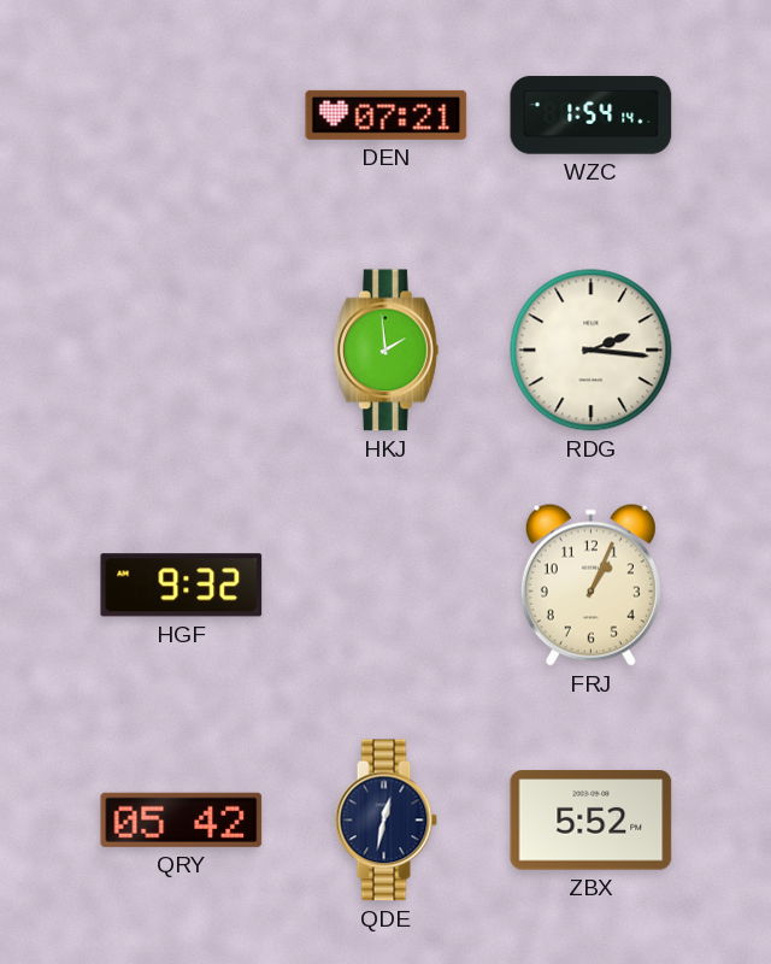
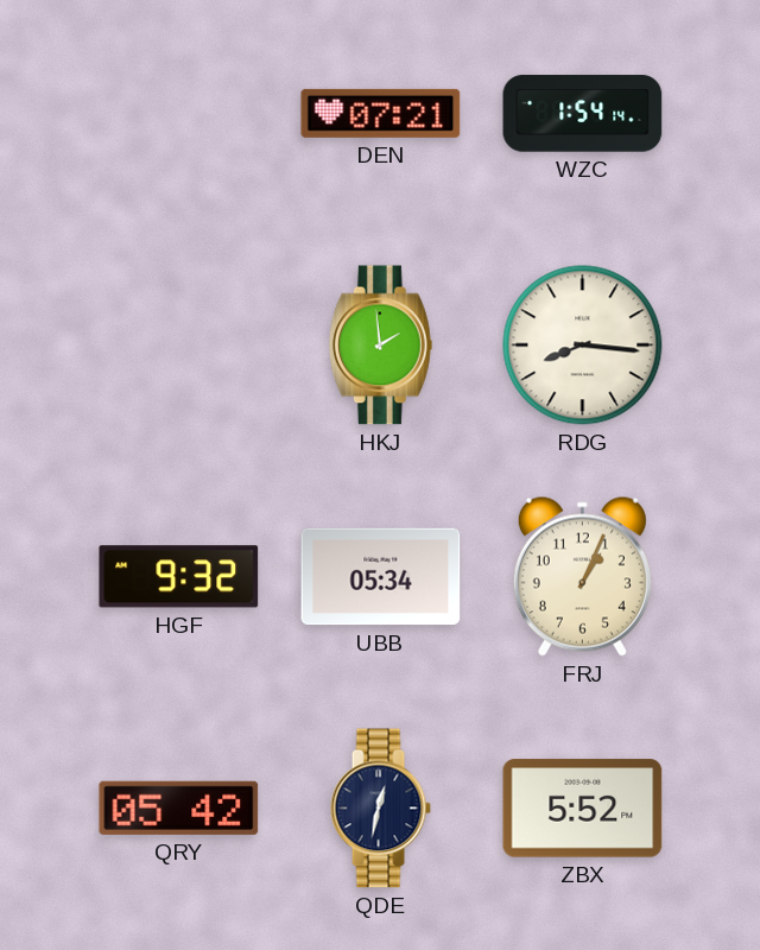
RDG: 2:16 -> 8:16
UBB: none -> 05:34
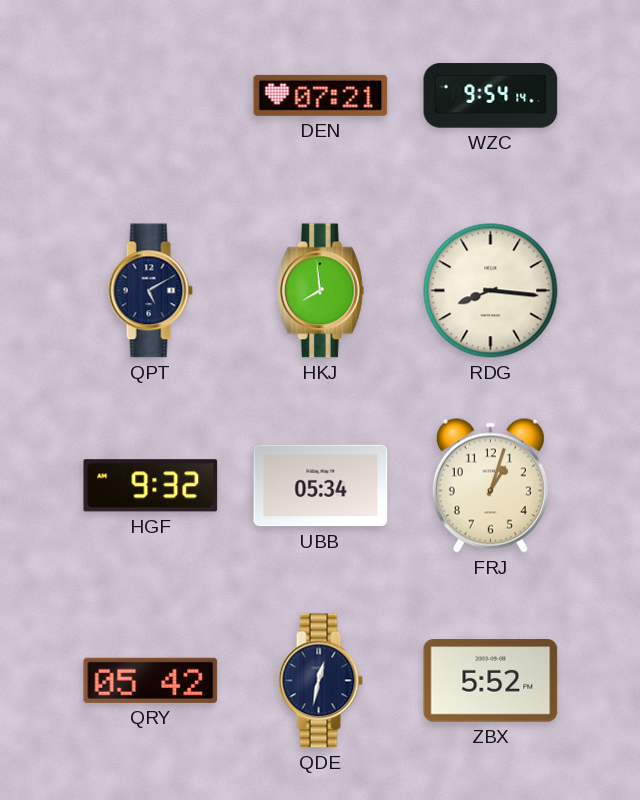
WZC: 1:54 -> 9:54
QPT: none -> 5:10
HKJ: 1:59 -> 7:59
FRJ: 1:04 -> 1:03
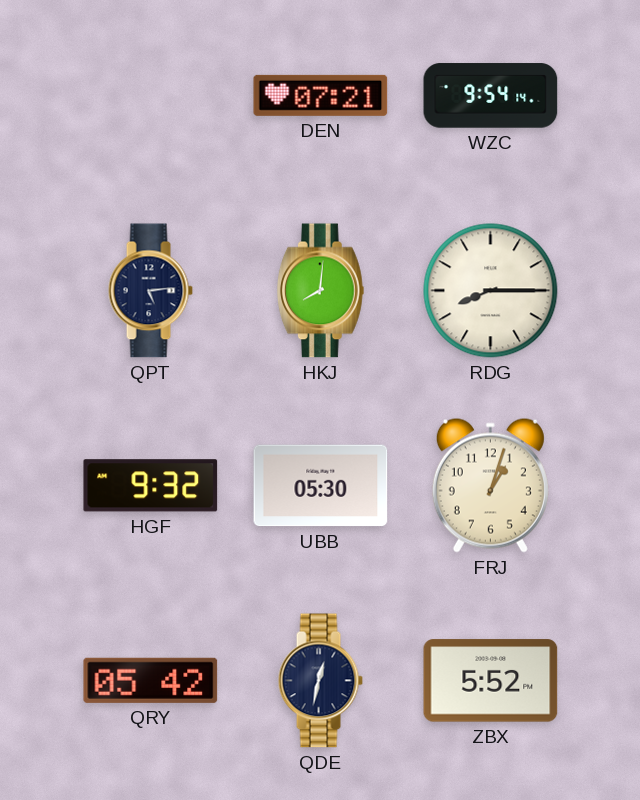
QPT: 5:10 -> 5:14
HKJ: 7:59 -> 8:01
RDG: 8:16 -> 8:15
UBB: 05:34 -> 05:30
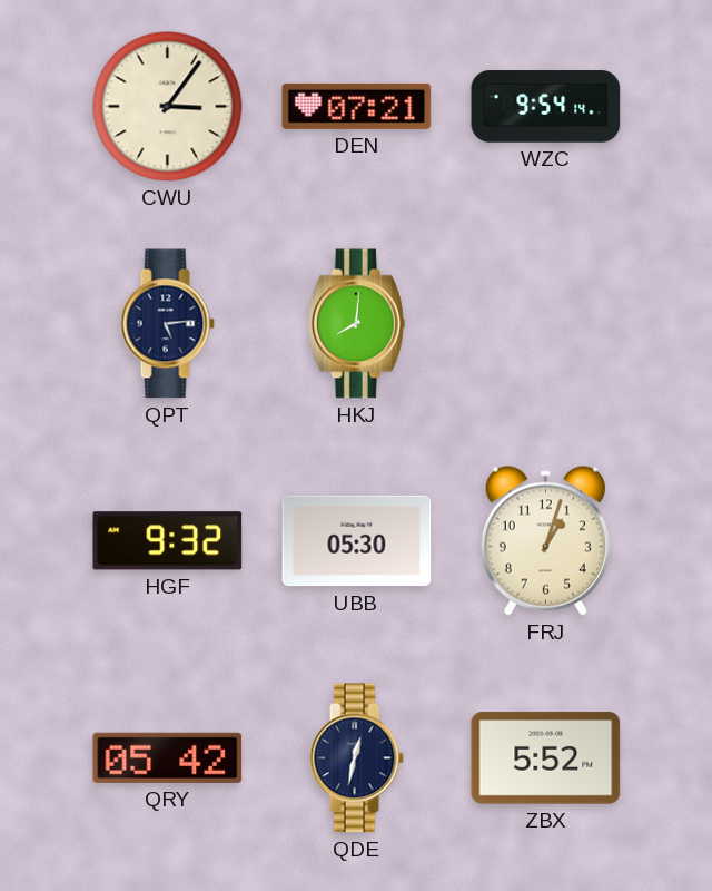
CWU: none -> 3:06
RDG: 8:15 -> none
